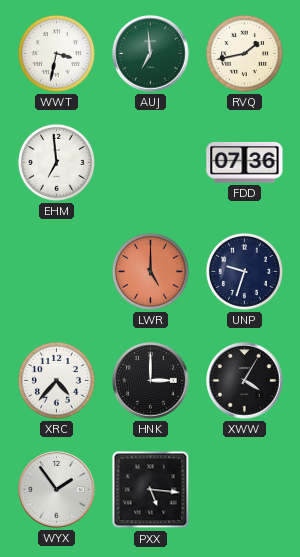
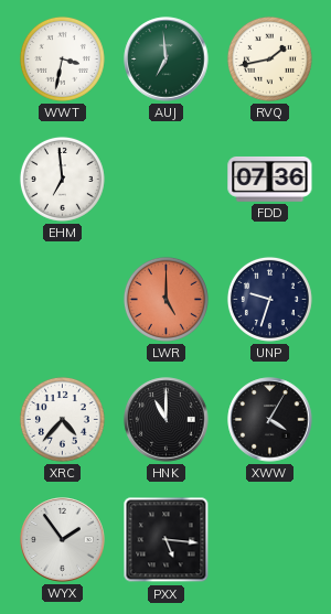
HNK: 3:00 -> 11:00
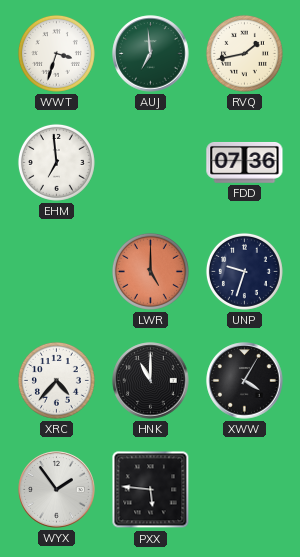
WWT: 3:32 -> 3:33
PXX: 5:16 -> 5:46
